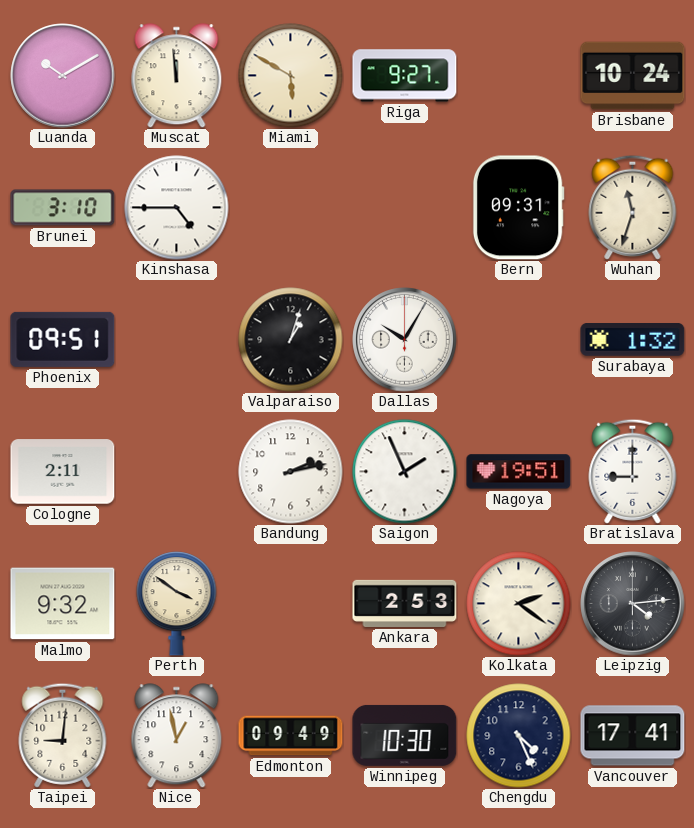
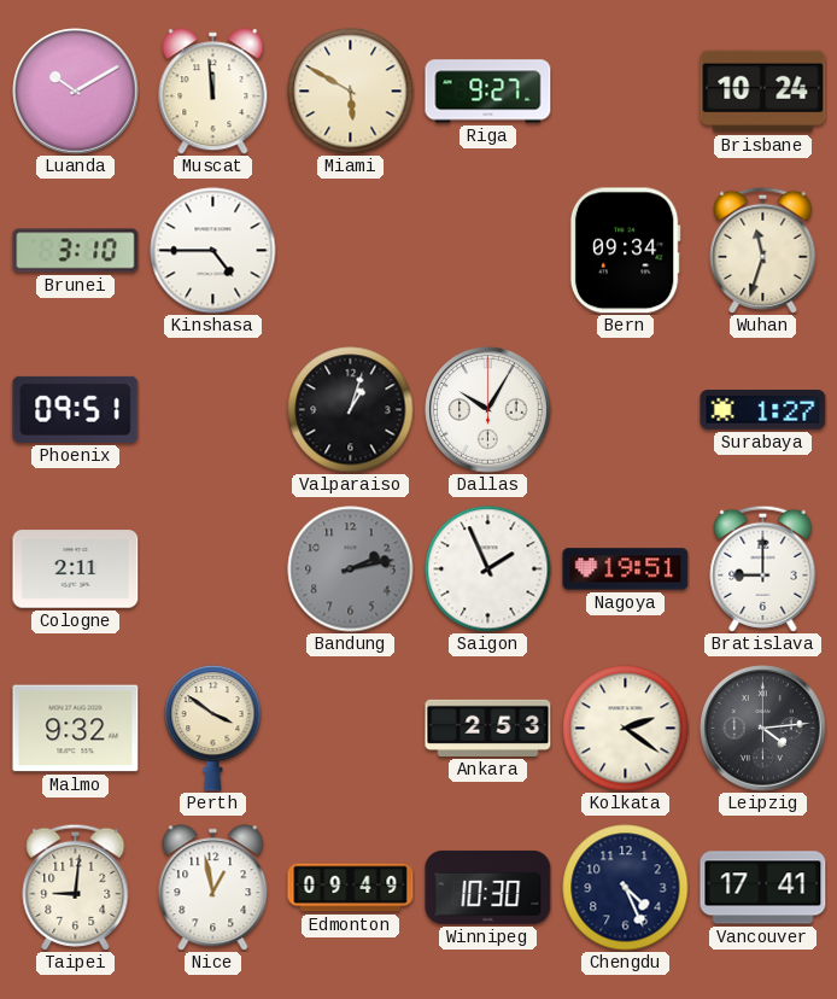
Bern: 09:31 -> 09:34
Surabaya: 1:32 -> 1:27
Bandung dial: white -> grey
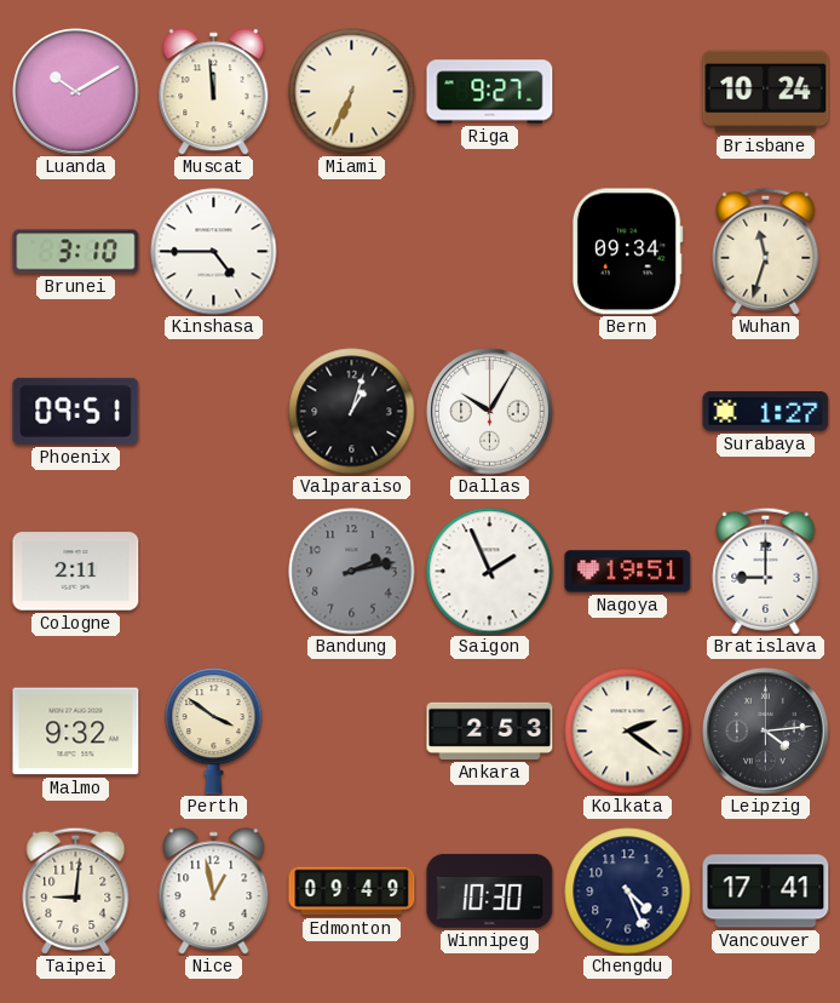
Miami: 5:50 -> 6:34
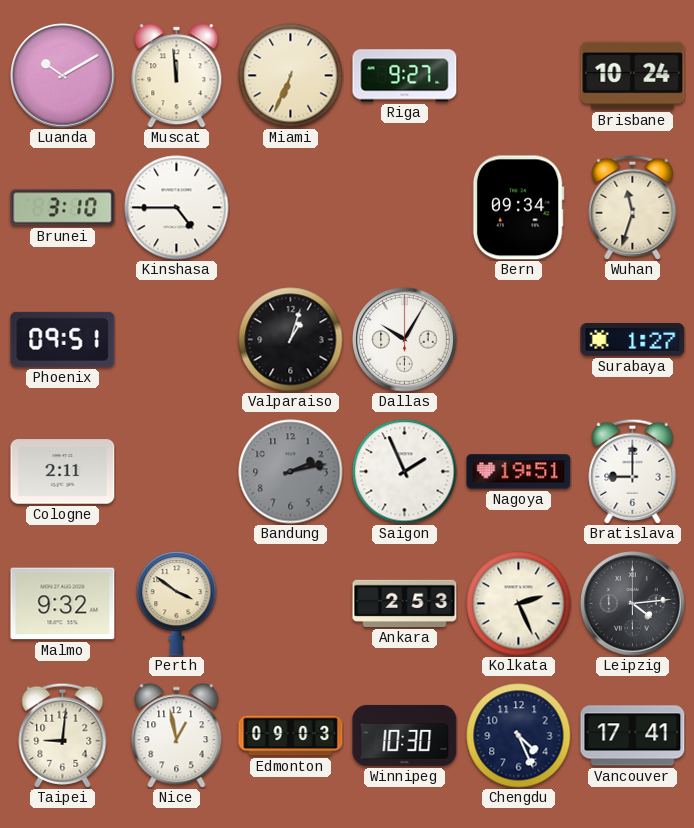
Kolkata: 2:21 -> 2:26
Edmonton: 09:49 -> 09:03
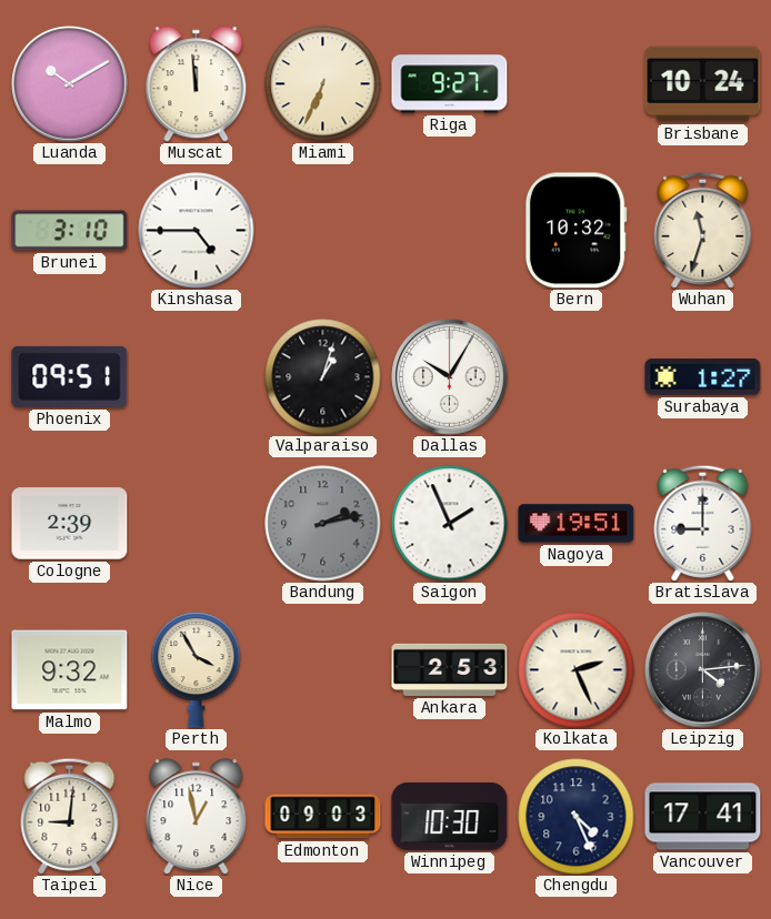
Bern: 09:34 -> 10:32
Cologne: 2:11 -> 2:39
Perth: 3:51 -> 3:55
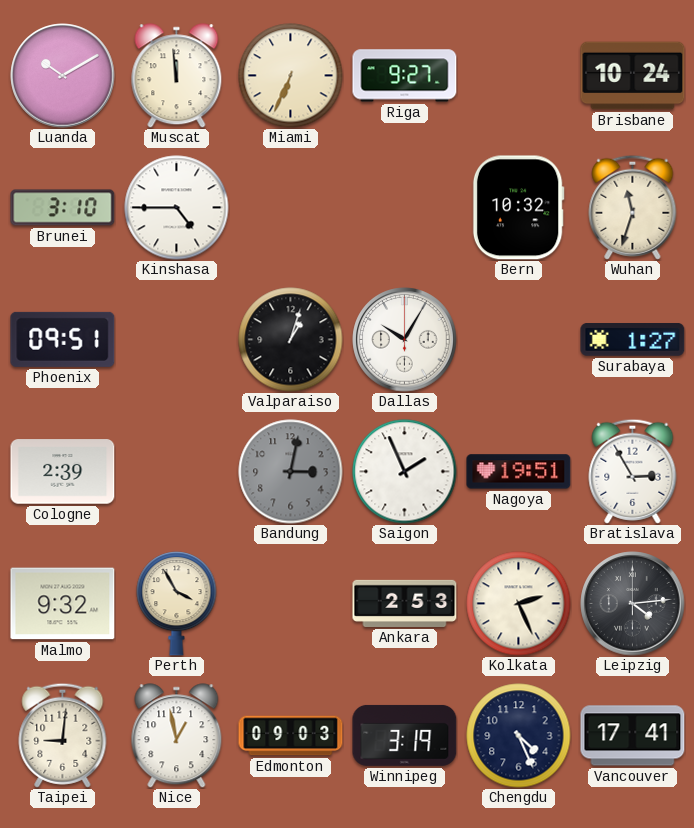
Bandung: 2:13 -> 3:02
Bratislava: 9:00 -> 2:55
Winnipeg: 10:30 -> 3:19
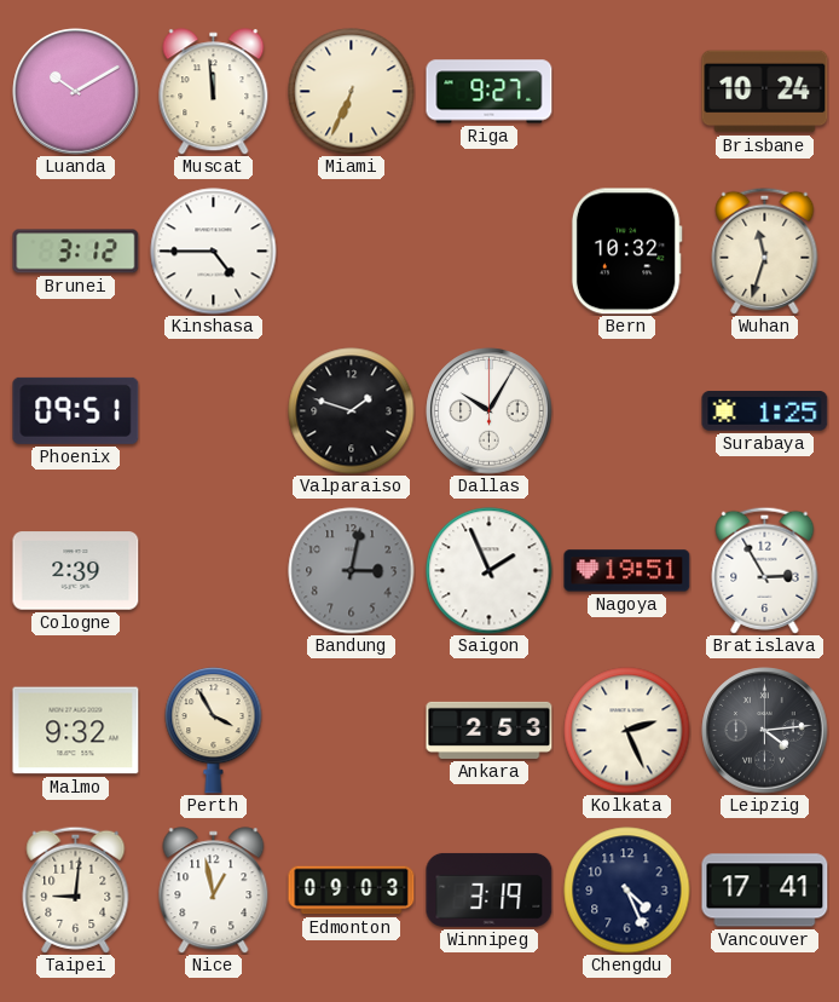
Brunei: 3:10 -> 3:12
Valparaiso: 1:03 -> 1:48
Surabaya: 1:27 -> 1:25
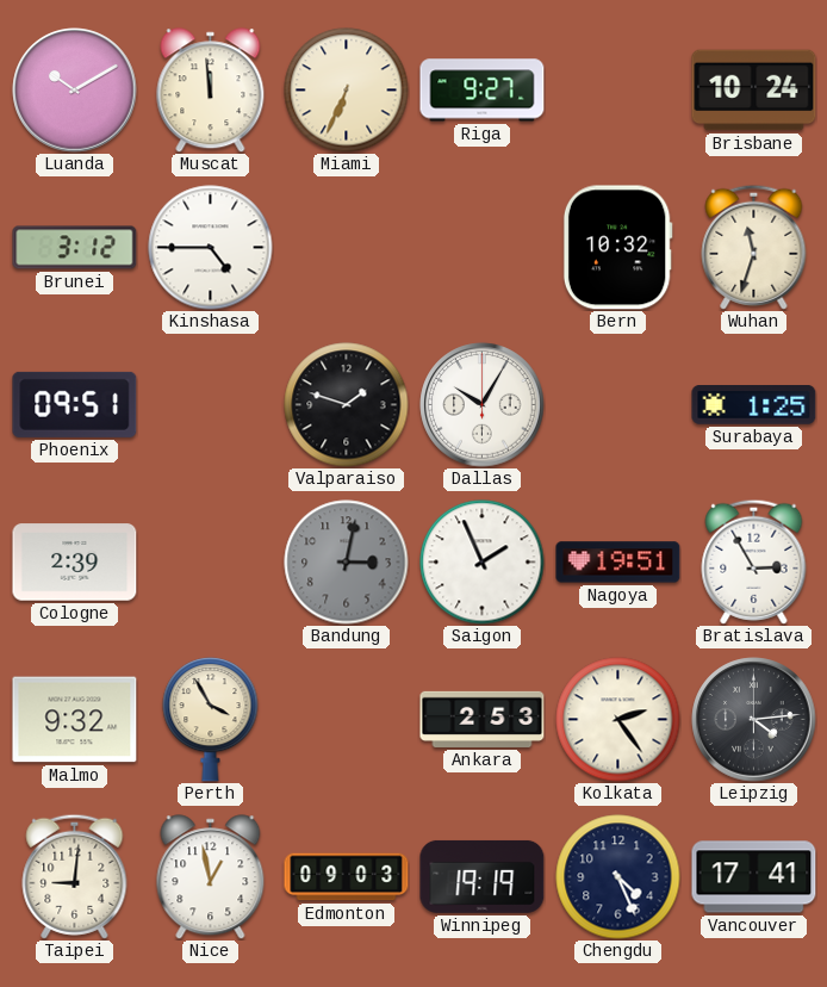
Kolkata: 2:26 -> 2:24
Winnipeg: 3:19 -> 19:19
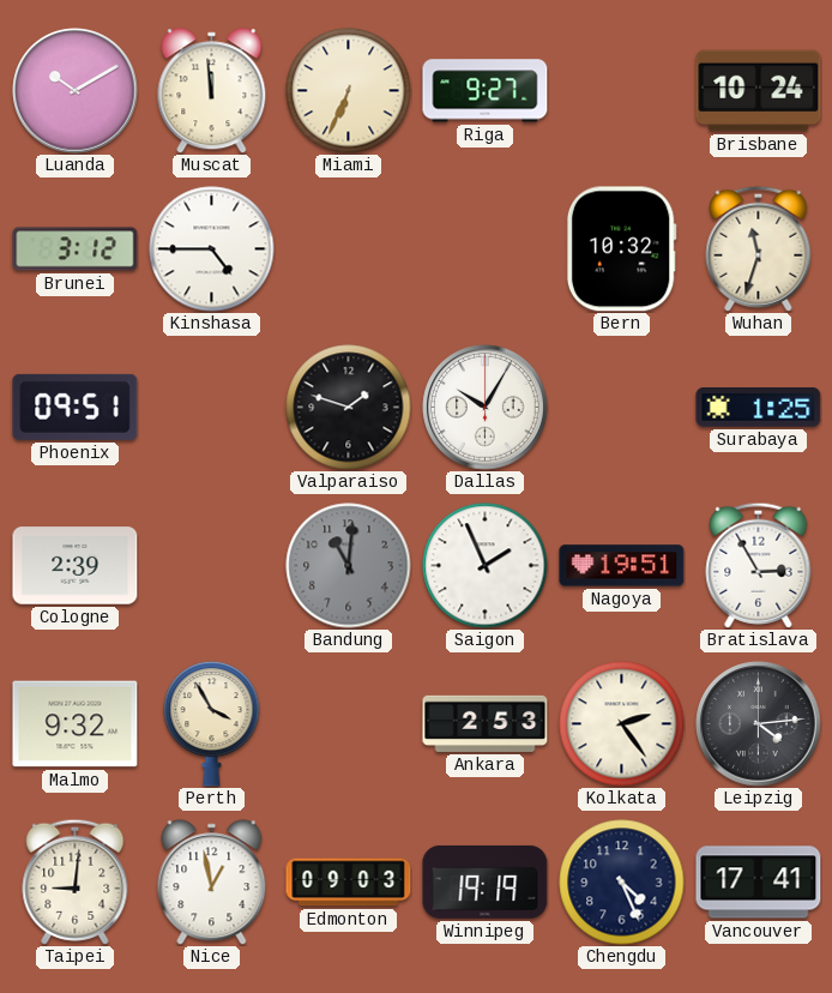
Bandung: 3:02 -> 11:01
